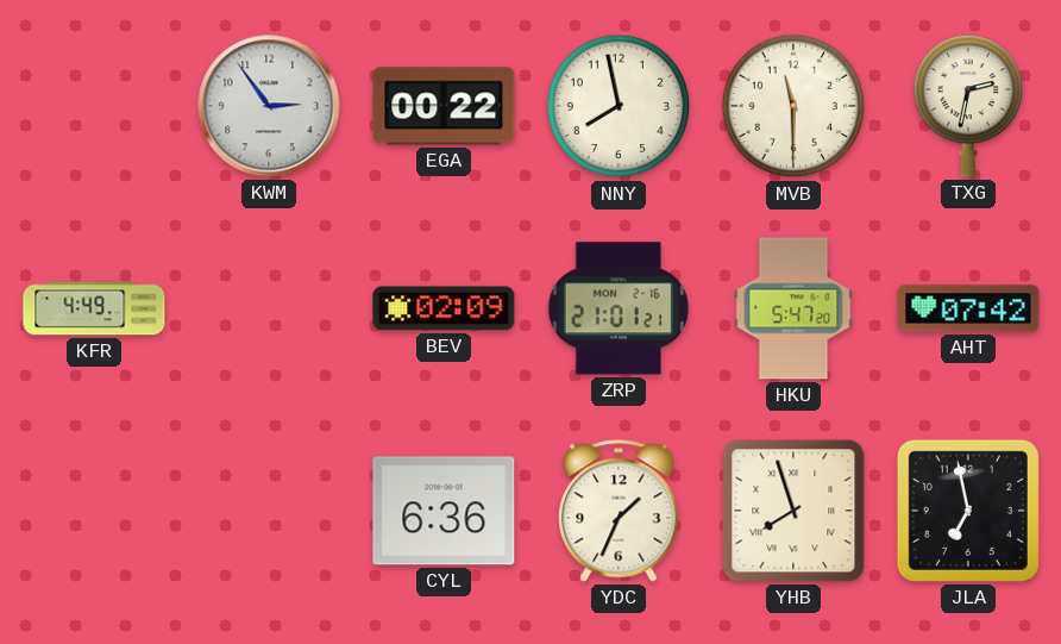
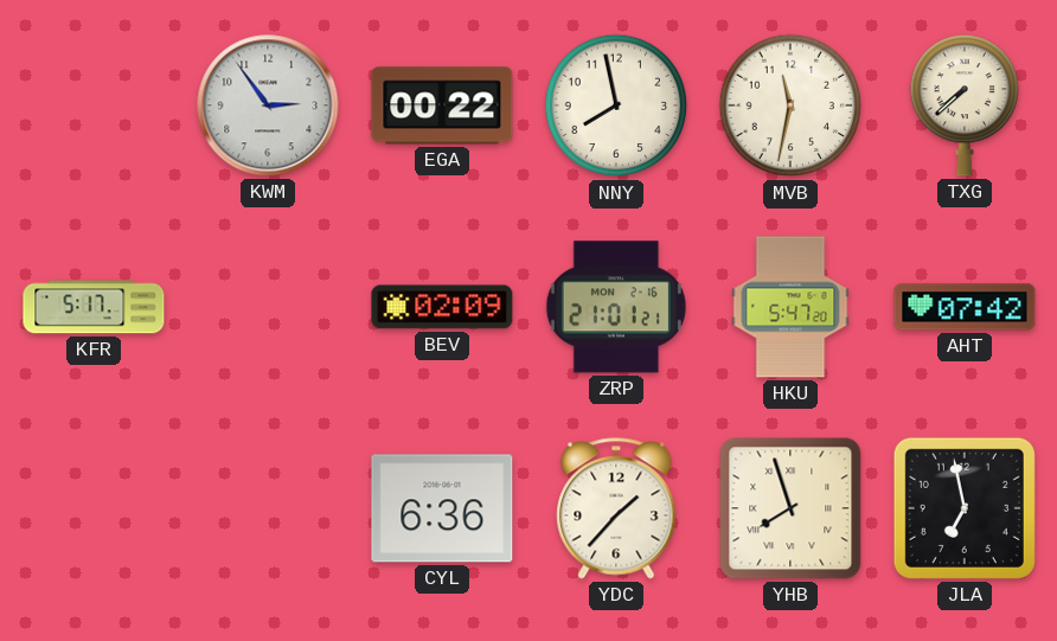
MVB: 11:30 -> 11:32
TXG: 2:32 -> 7:38
KFR: 4:49 -> 5:17
YDC: 1:34 -> 1:37
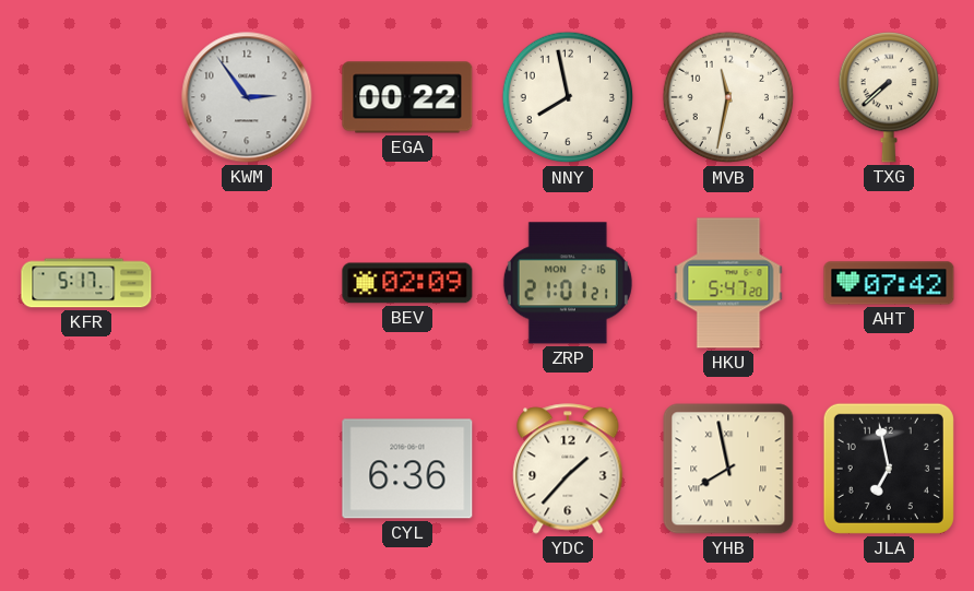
YHB: 7:57 -> 7:58
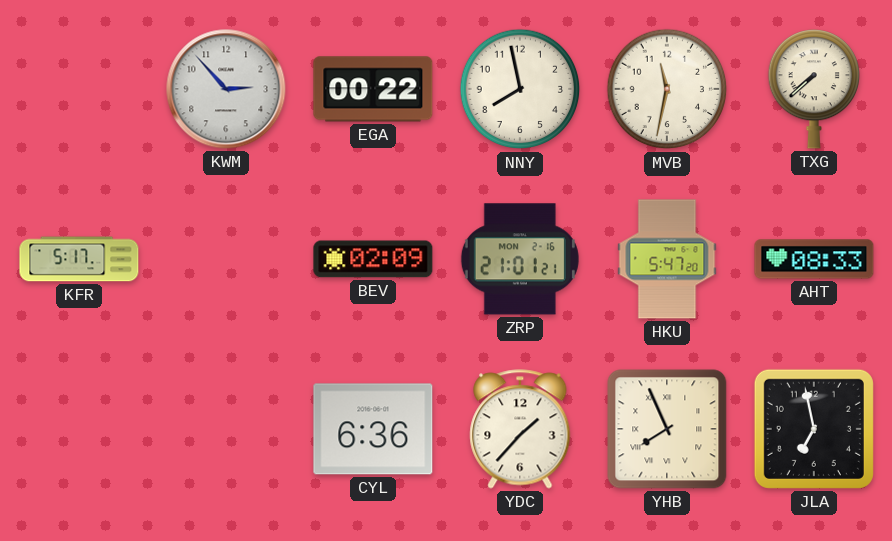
KWM: 2:54 -> 2:53
AHT: 07:42 -> 08:33
YHB: 7:58 -> 7:56
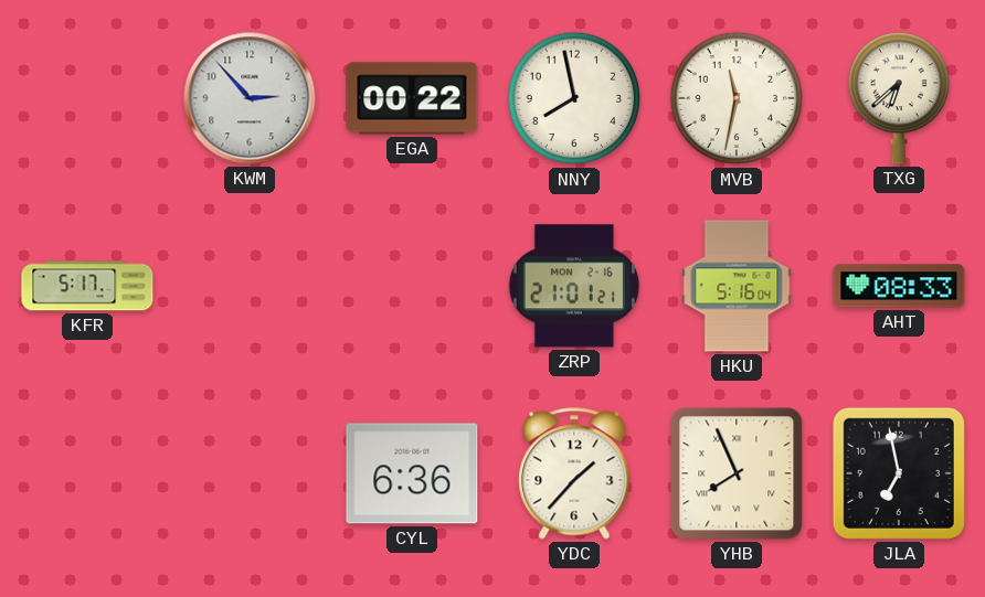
TXG: 7:38 -> 6:38
BEV: 02:09 -> none
HKU: 5:47 -> 5:16
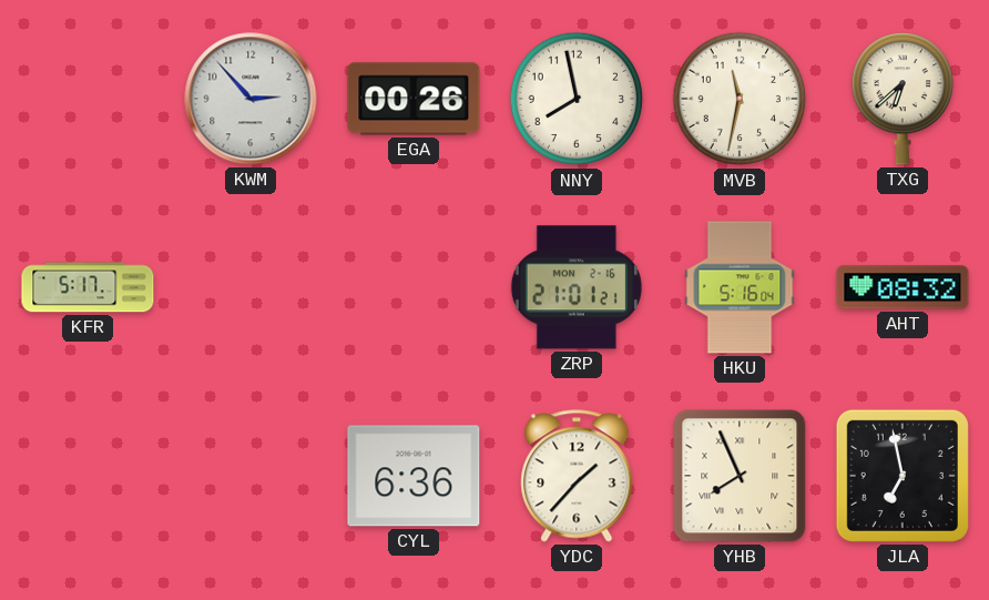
EGA: 00:22 -> 00:26
AHT: 08:33 -> 08:32
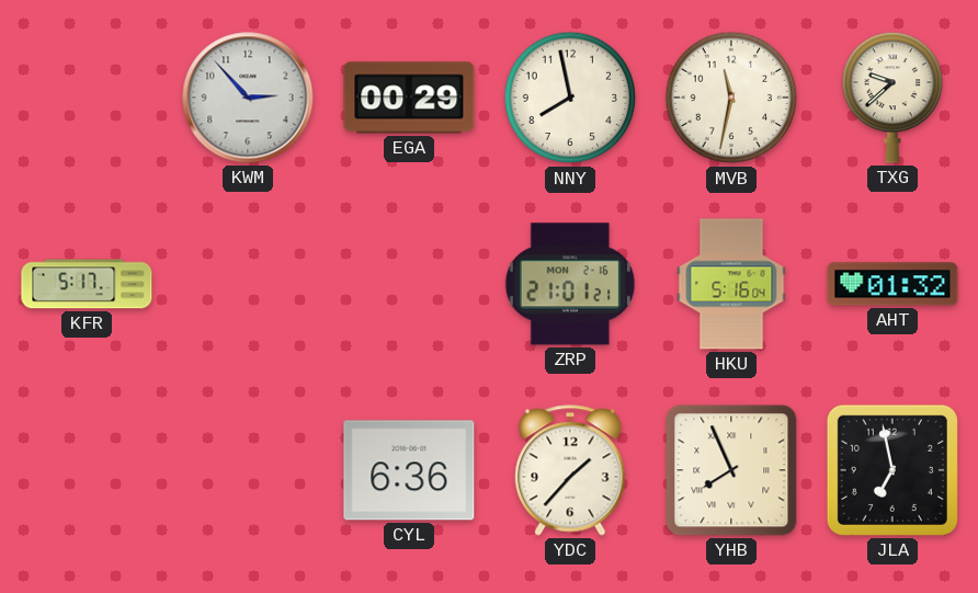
EGA: 00:26 -> 00:29
TXG: 6:38 -> 9:38
AHT: 08:32 -> 01:32
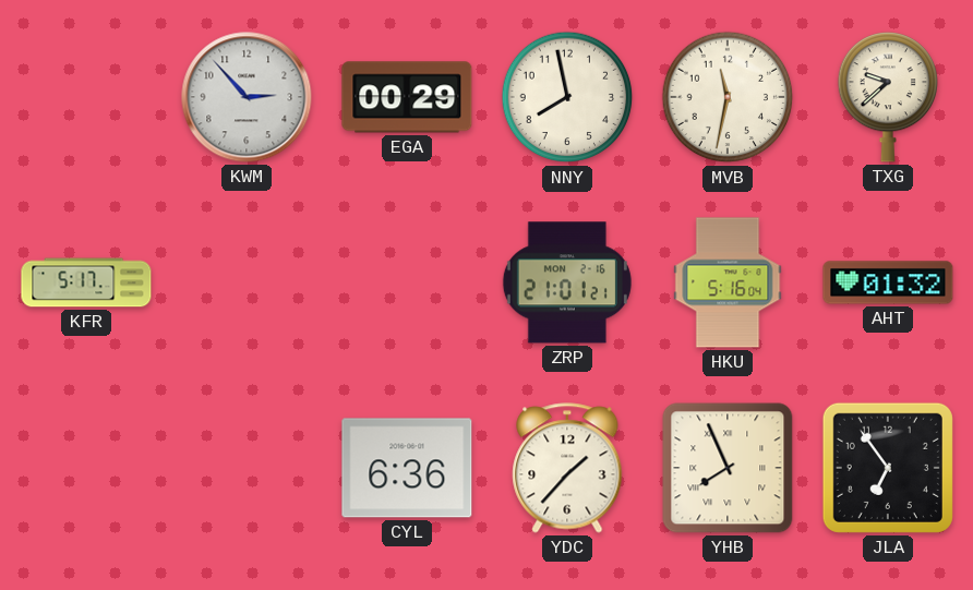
JLA: 6:58 -> 6:54
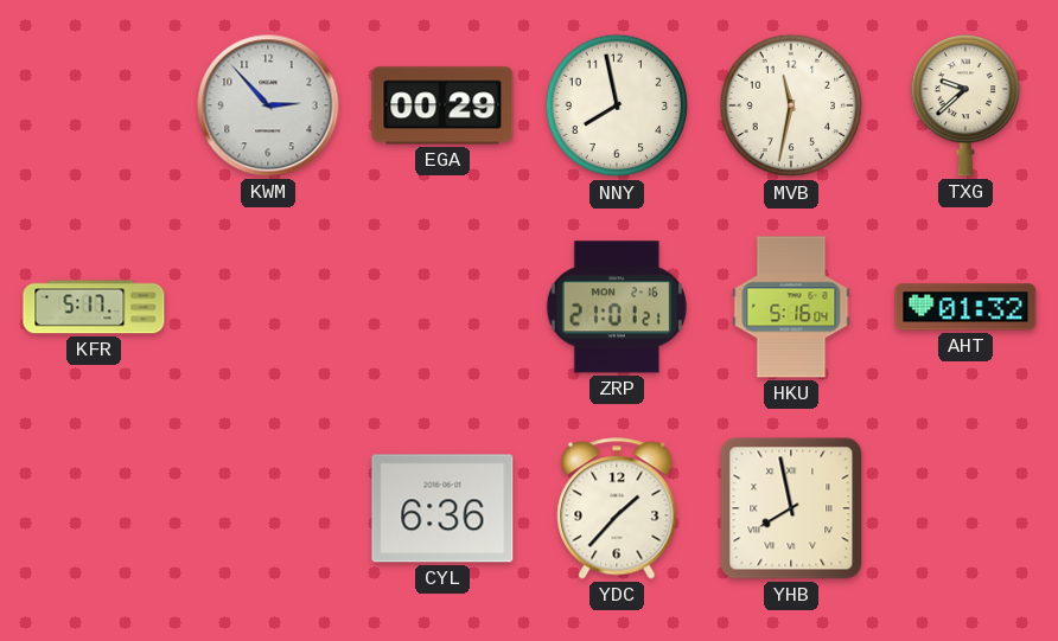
YHB: 7:56 -> 7:58
JLA: 6:54 -> none
